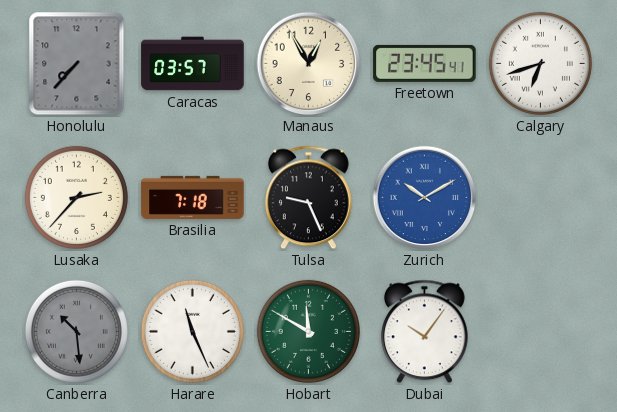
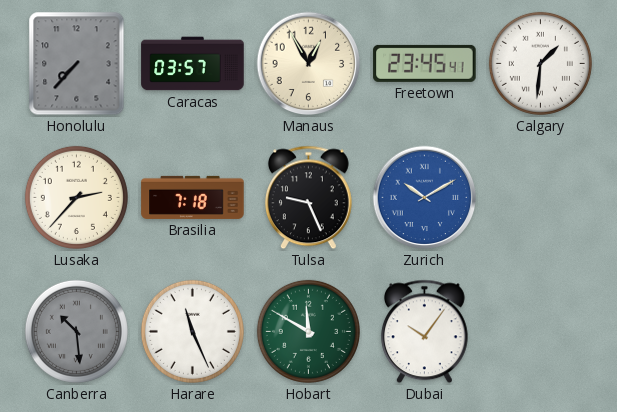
Calgary: 6:42 -> 1:31
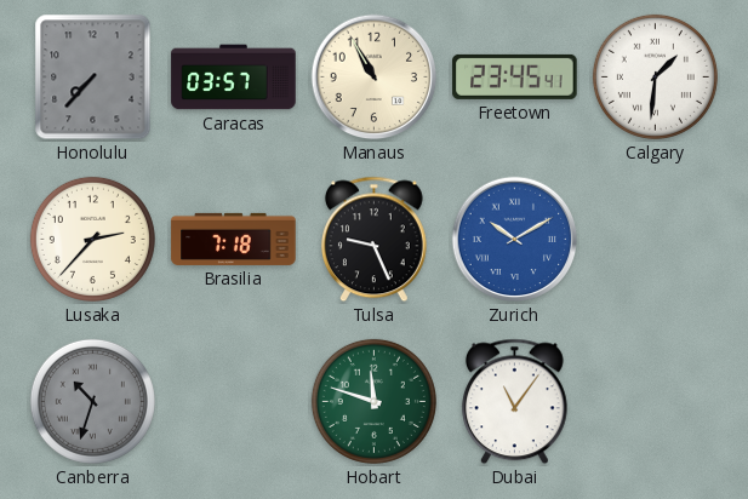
Manaus: 12:55 -> 10:55
Canberra: 10:29 -> 10:33
Harare: 11:26 -> none
Hobart: 11:50 -> 11:48
Dubai: 10:06 -> 11:06
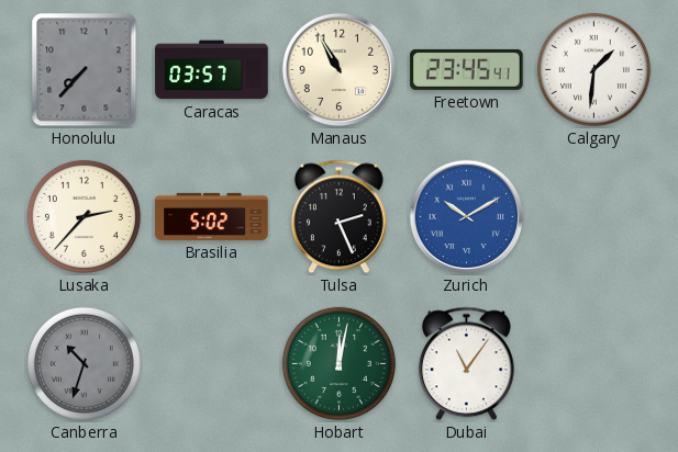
Brasilia: 7:18 -> 5:02
Tulsa: 9:26 -> 2:26
Hobart: 11:48 -> 12:02
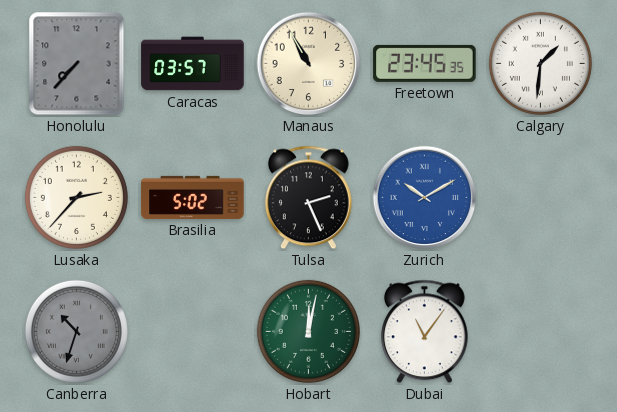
Freetown: 23:45:41 -> 23:45:35
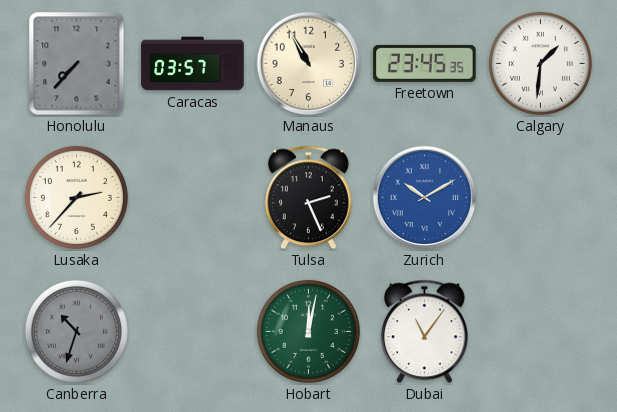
Brasilia: 5:02 -> none
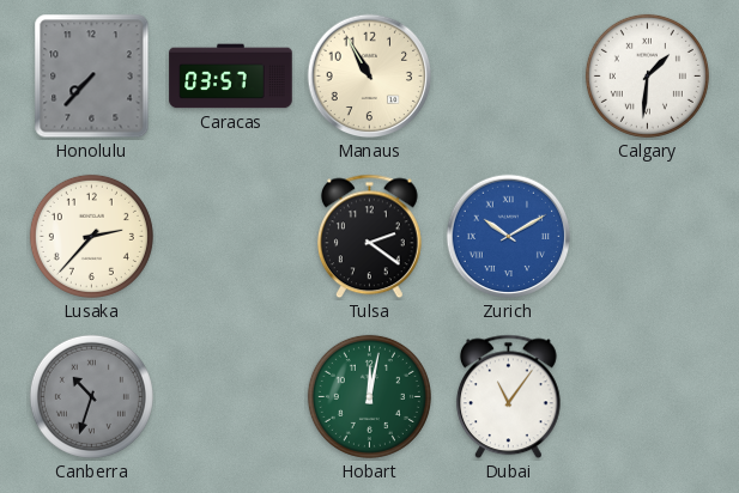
Freetown: 23:45 -> none
Tulsa: 2:26 -> 2:21
